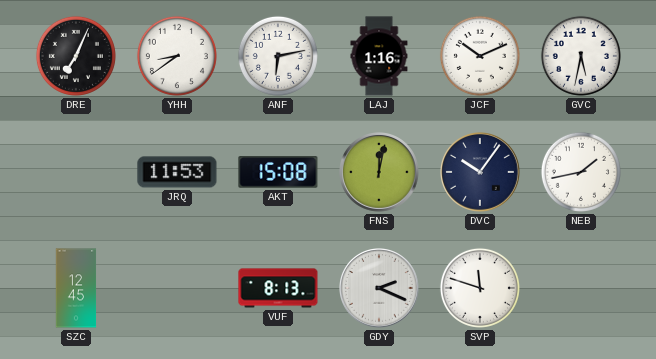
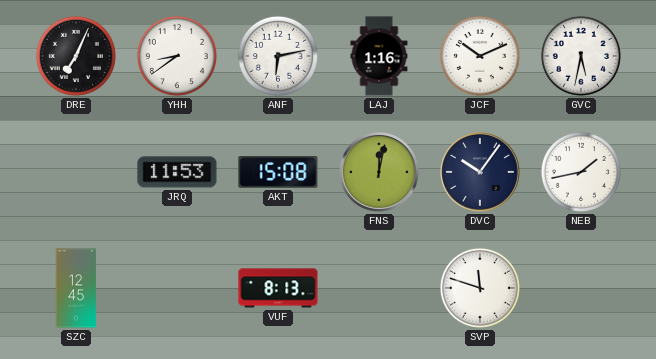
GDY: 2:19 -> none
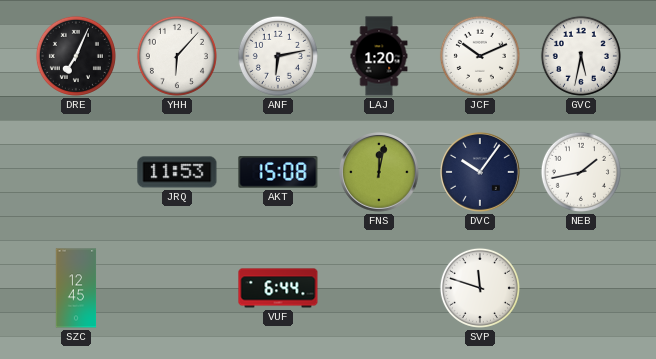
YHH: 8:39 -> 6:07
LAJ: 1:16 -> 1:20
VUF: 8:13 -> 6:44
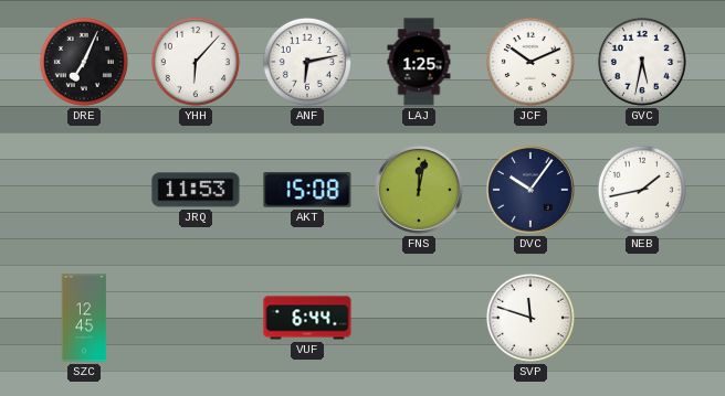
LAJ: 1:20 -> 1:25
